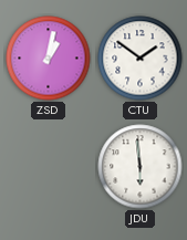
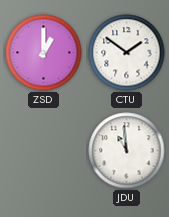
ZSD: 1:02 -> 1:00
JDU: 5:59 -> 10:59
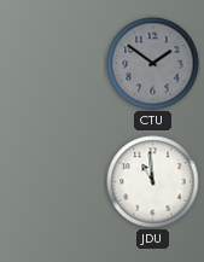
ZSD: 1:00 -> none
CTU dial: white -> grey
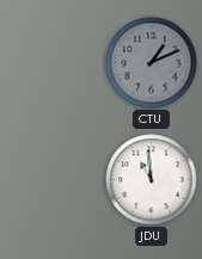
CTU: 1:51 -> 1:11
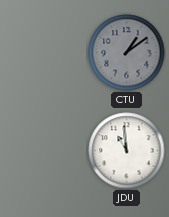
CTU: 1:11 -> 1:09
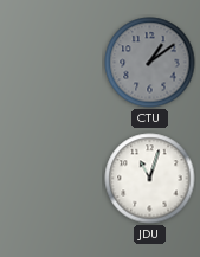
JDU: 10:59 -> 11:03
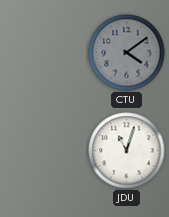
CTU: 1:09 -> 4:09
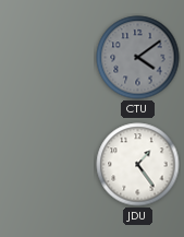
JDU: 11:03 -> 1:24
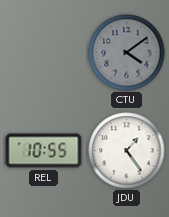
REL: none -> 10:55
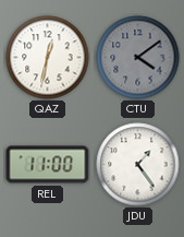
QAZ: none -> 12:32
REL: 10:55 -> 11:00
